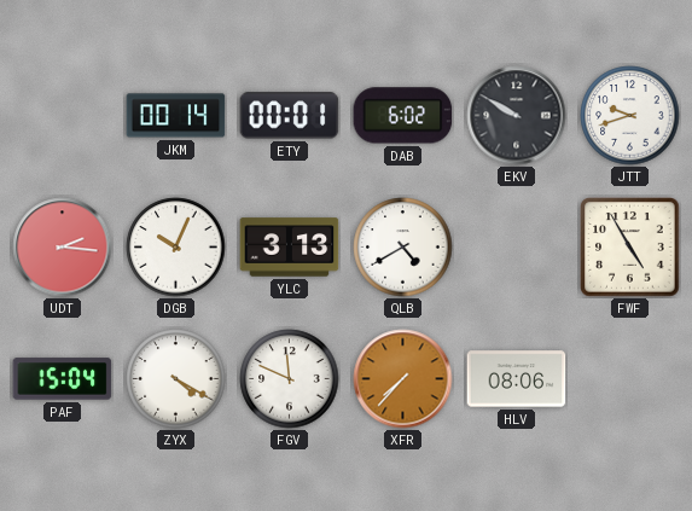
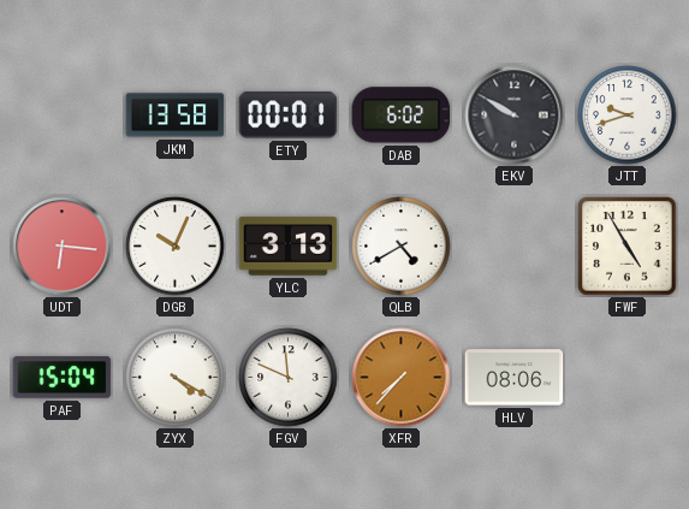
JKM: 00:14 -> 13:58
UDT: 2:16 -> 6:16
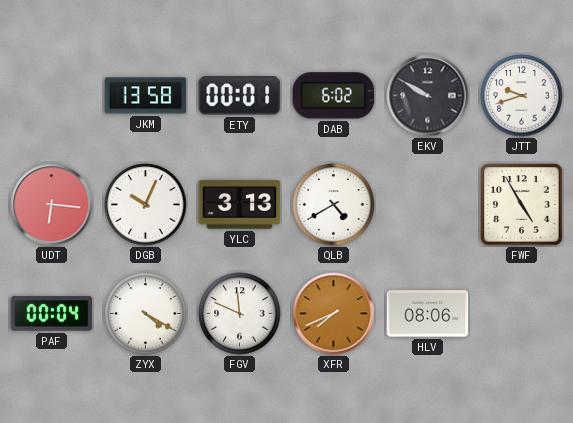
PAF: 15:04 -> 00:04
XFR: 7:37 -> 7:41
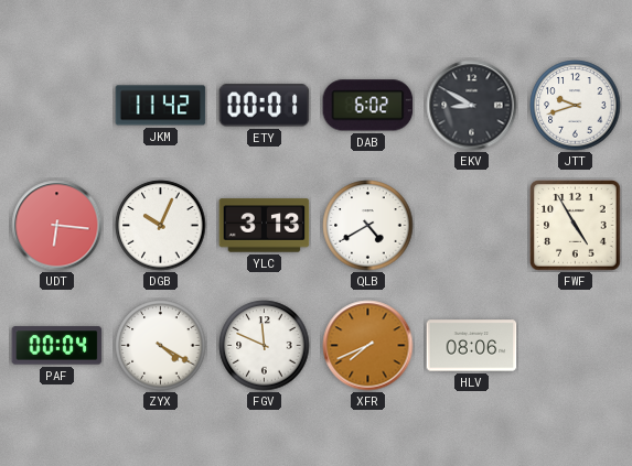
JKM: 13:58 -> 11:42
EKV: 9:50 -> 8:50
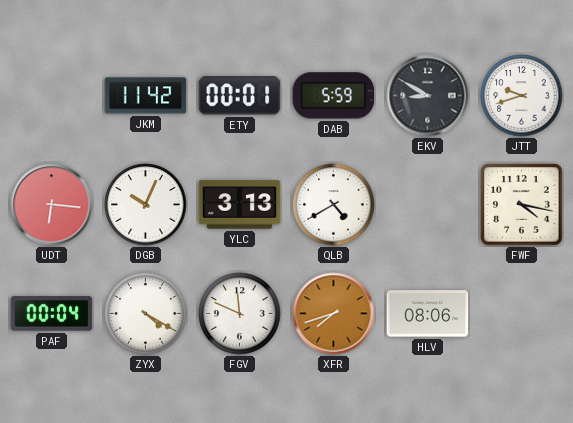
DAB: 6:02 -> 5:59
FWF: 4:55 -> 4:17
XFR: 7:41 -> 7:42
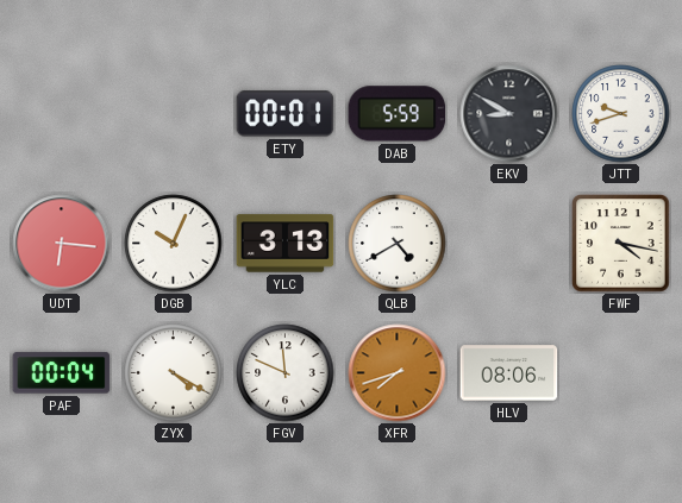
JKM: 11:42 -> none
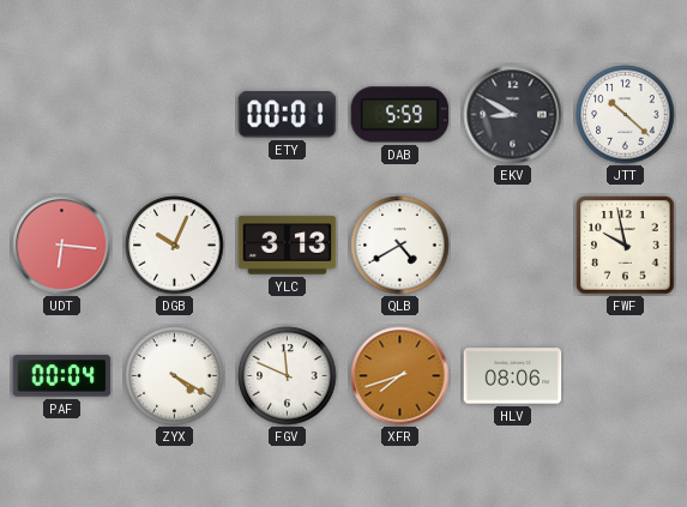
JTT: 9:42 -> 10:22
FWF: 4:17 -> 9:58
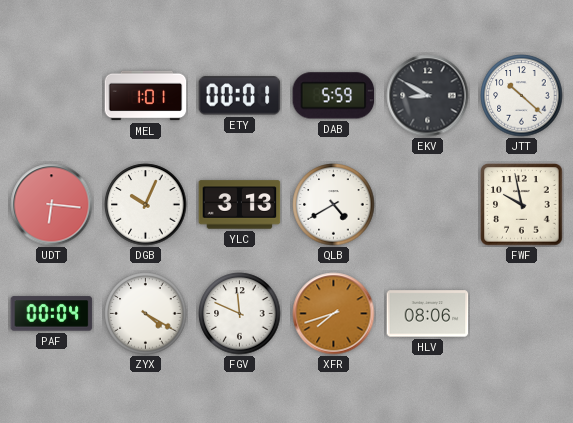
MEL: none -> 1:01
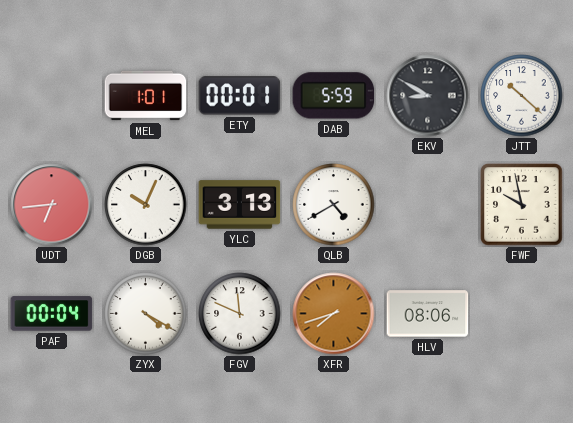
UDT: 6:16 -> 6:44
